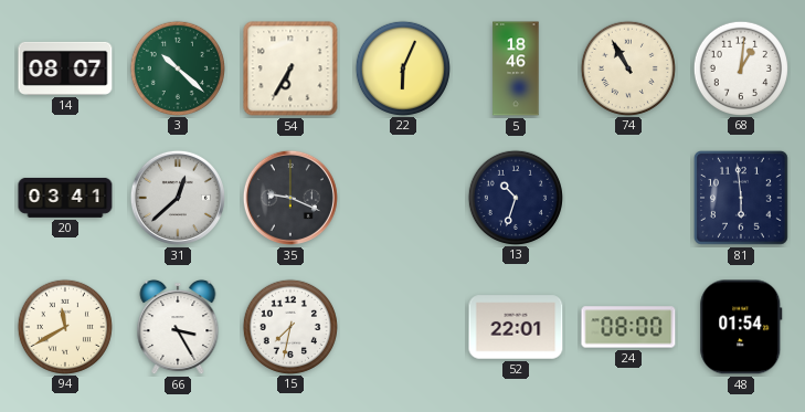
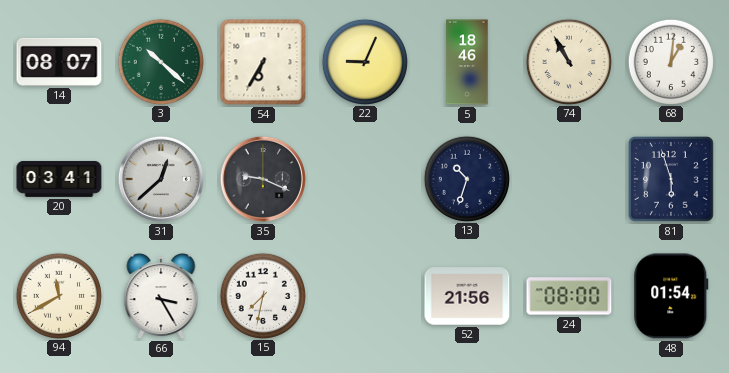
22: 6:04 -> 9:04
81: 5:59 -> 5:57
52: 22:01 -> 21:56
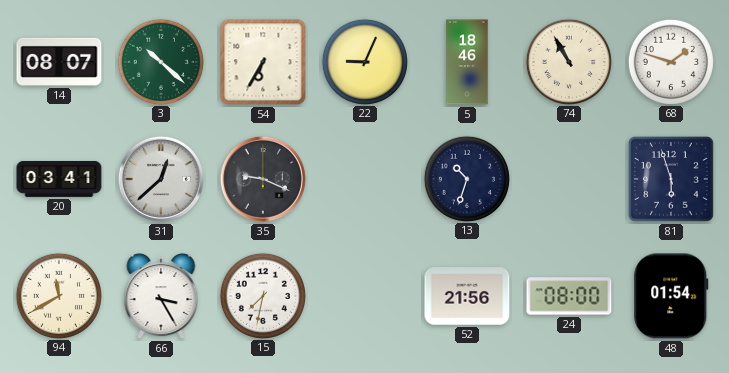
68: 1:01 -> 1:48
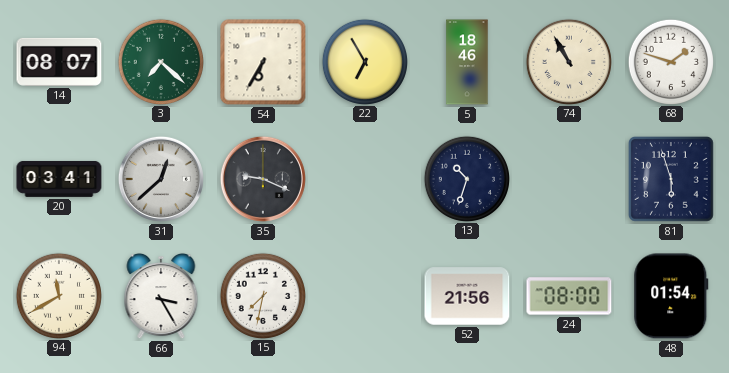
3: 10:22 -> 7:22
22: 9:04 -> 6:55
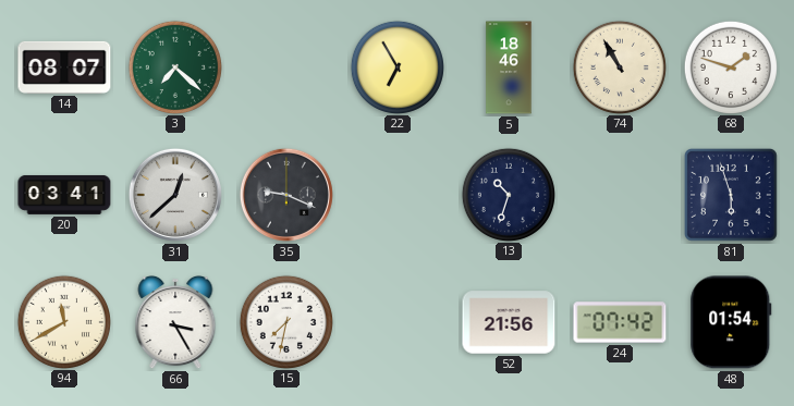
54: 6:35 -> none
24: 08:00 -> 07:42
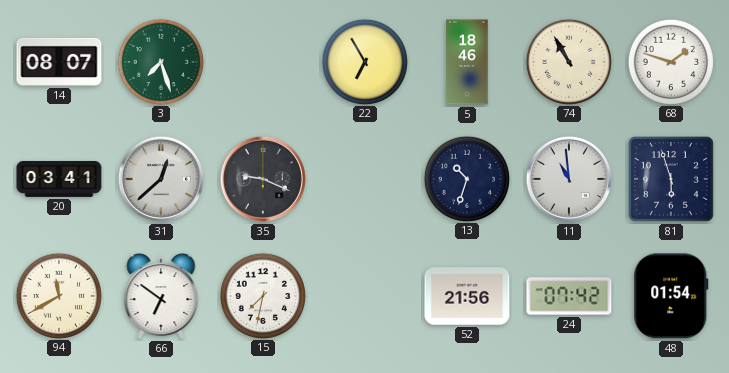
3: 7:22 -> 7:27
11: none -> 10:59
66: 3:25 -> 6:51
